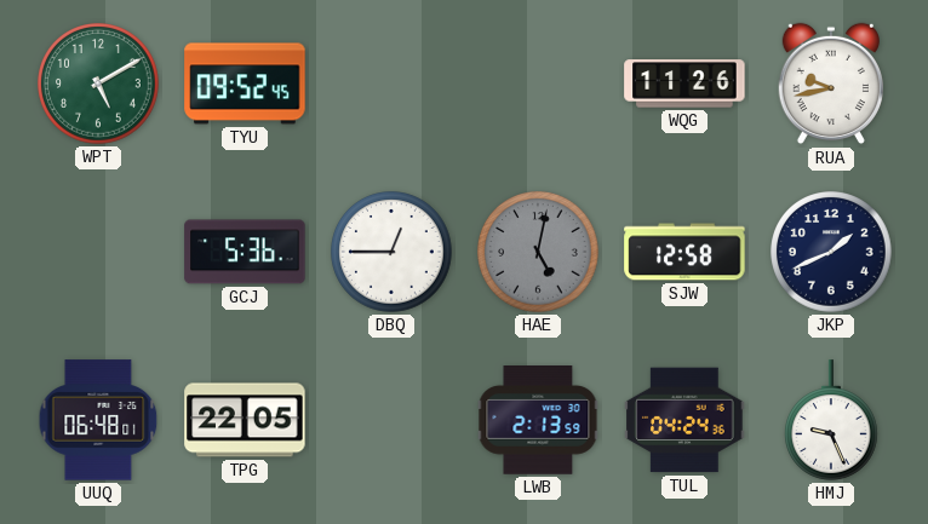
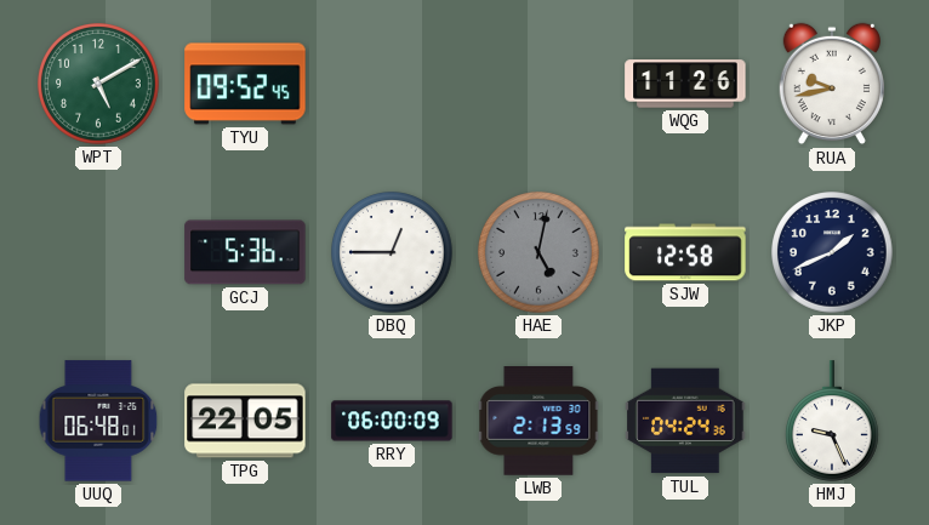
RRY: none -> 06:00
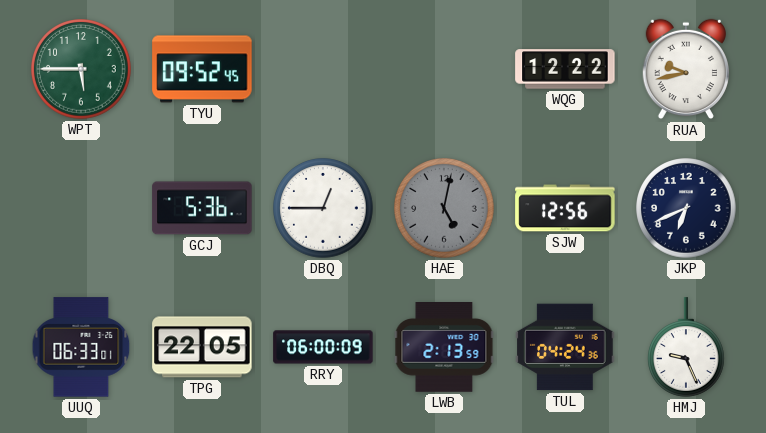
WPT: 5:10 -> 5:45
WQG: 11:26 -> 12:22
SJW: 12:58 -> 12:56
JKP: 1:41 -> 6:41
UUQ: 06:48 -> 06:33
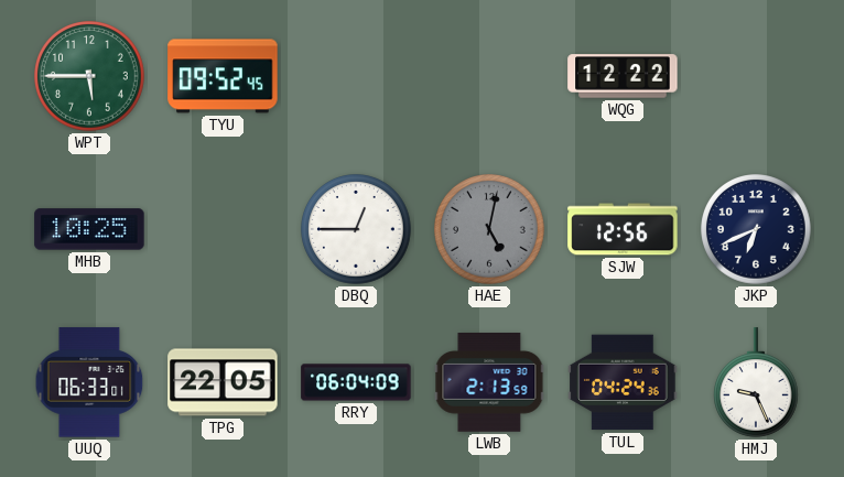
RUA: 9:43 -> none
MHB: none -> 10:25
GCJ: 5:36 -> none
RRY: 06:00 -> 06:04
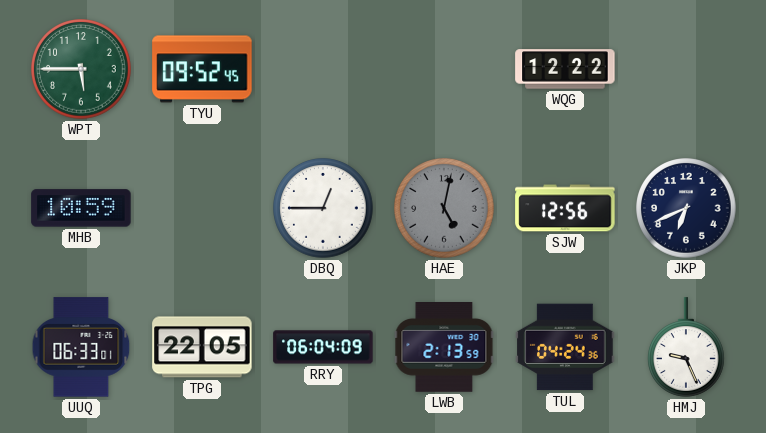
MHB: 10:25 -> 10:59
